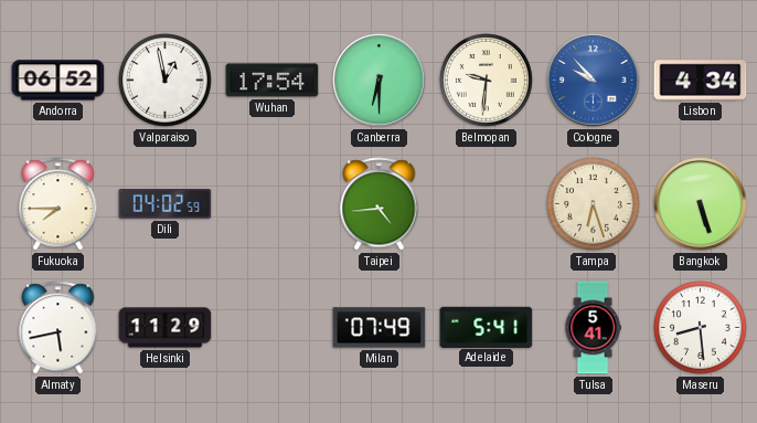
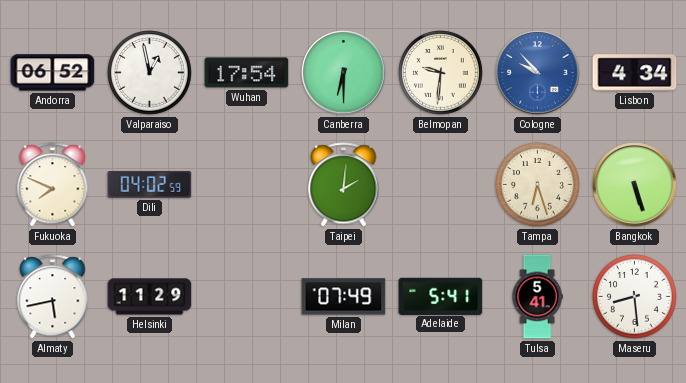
Fukuoka: 7:45 -> 7:49
Taipei: 4:44 -> 2:01
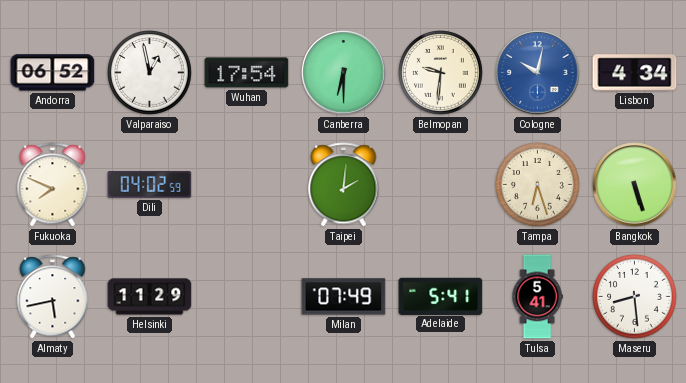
Cologne: 9:53 -> 10:02
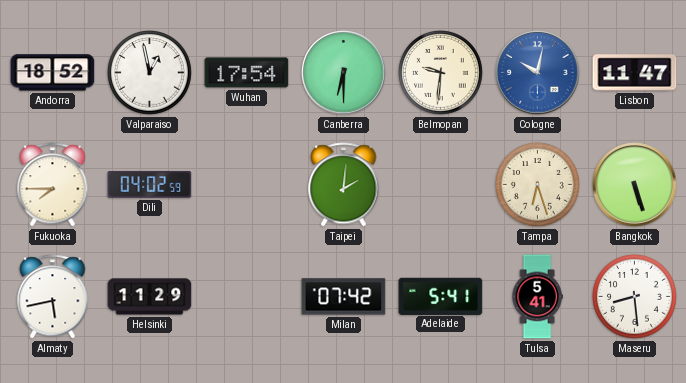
Andorra: 06:52 -> 18:52
Lisbon: 4:34 -> 11:47
Fukuoka: 7:49 -> 7:45
Milan: 07:49 -> 07:42
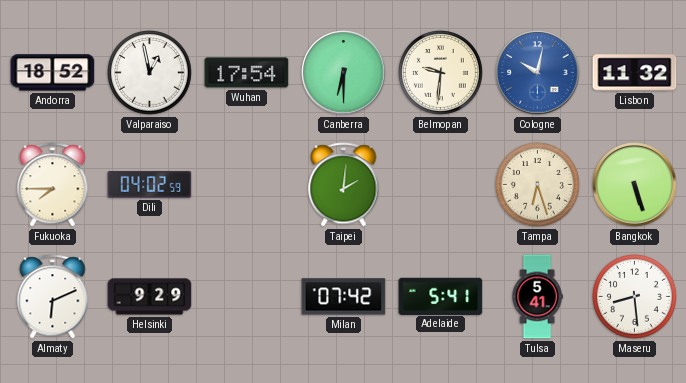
Lisbon: 11:47 -> 11:32
Almaty: 5:43 -> 6:11
Helsinki: 11:29 -> 9:29
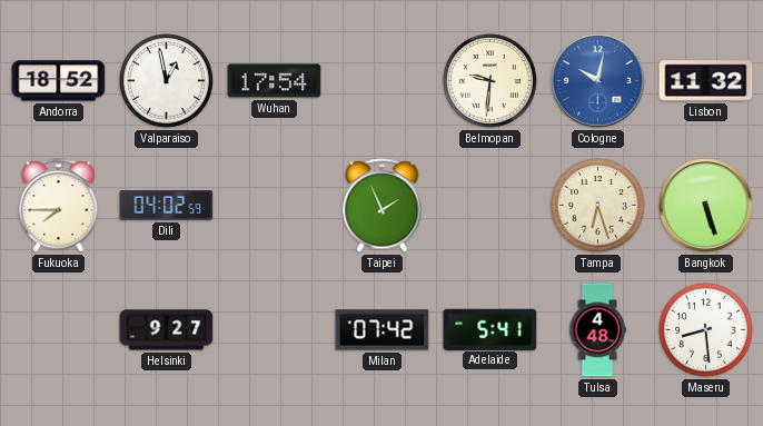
Canberra: 6:30 -> none
Taipei: 2:01 -> 1:56
Almaty: 6:11 -> none
Helsinki: 9:29 -> 9:27
Tulsa: 5:41 -> 4:48
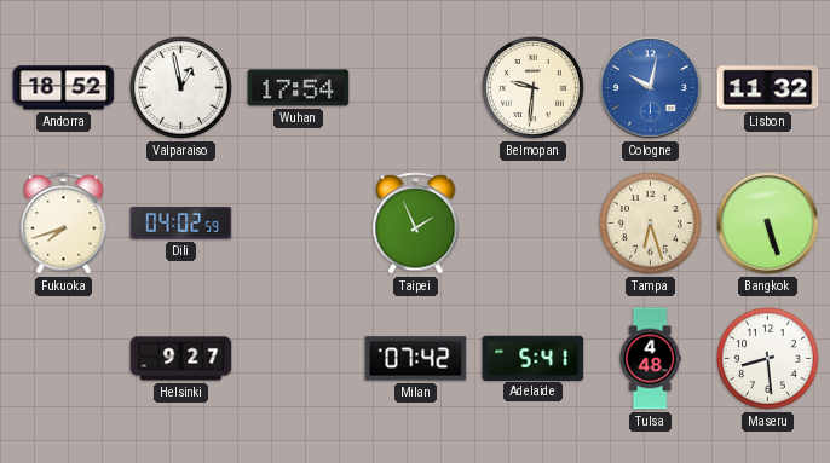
Fukuoka: 7:45 -> 7:42
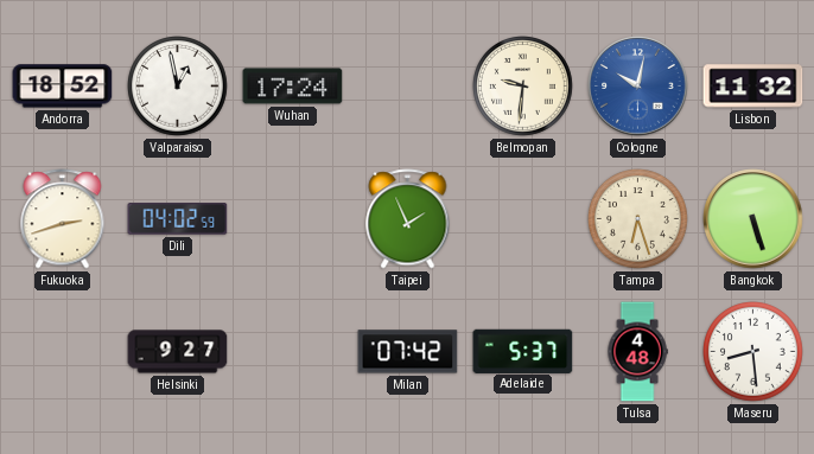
Wuhan: 17:54 -> 17:24
Fukuoka: 7:42 -> 2:42
Adelaide: 5:41 -> 5:37
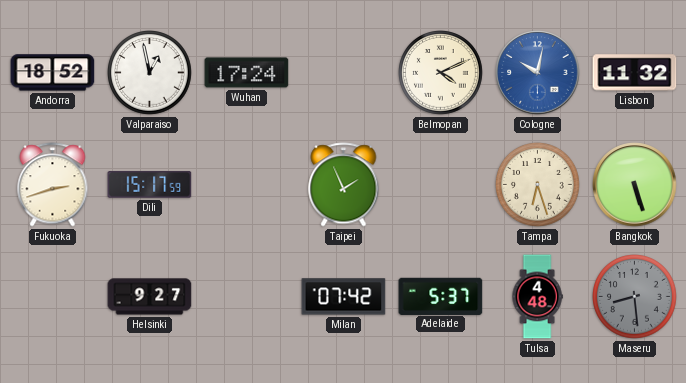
Belmopan: 9:31 -> 4:11
Dili: 04:02 -> 15:17
Maseru dial: white -> grey
